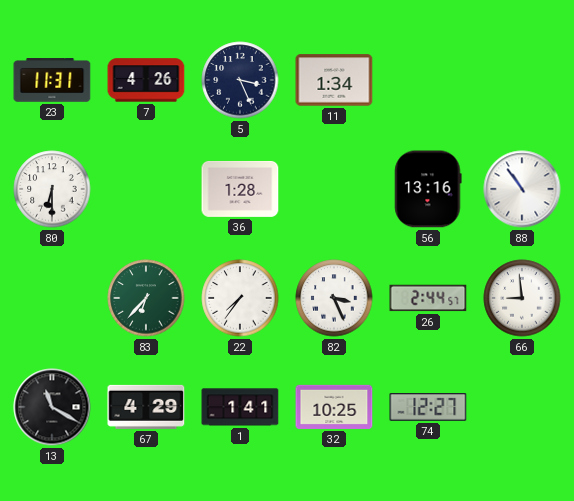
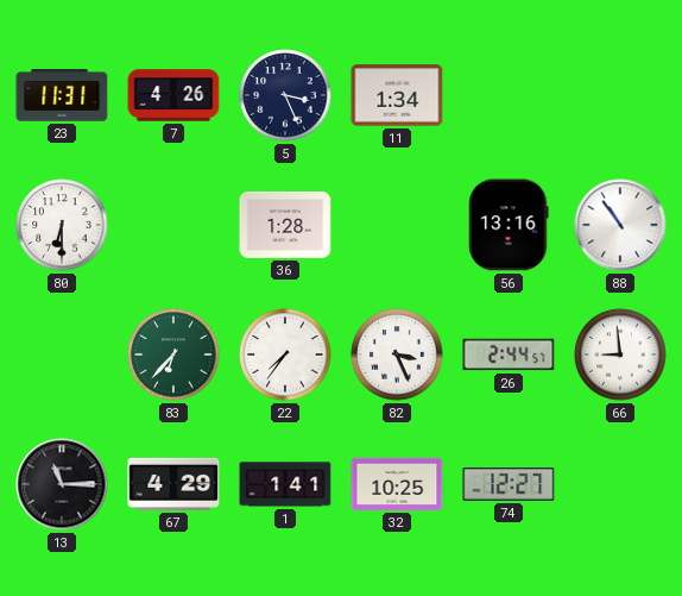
13: 11:20 -> 11:15
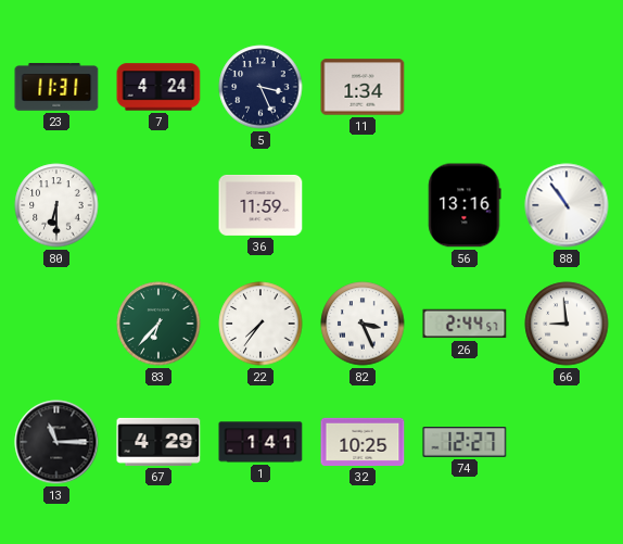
7: 4:26 -> 4:24
36: 1:28 -> 11:59
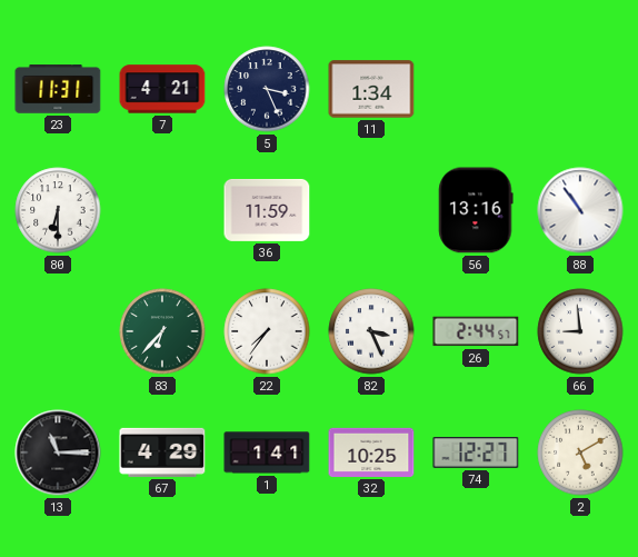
7: 4:24 -> 4:21
2: none -> 5:10
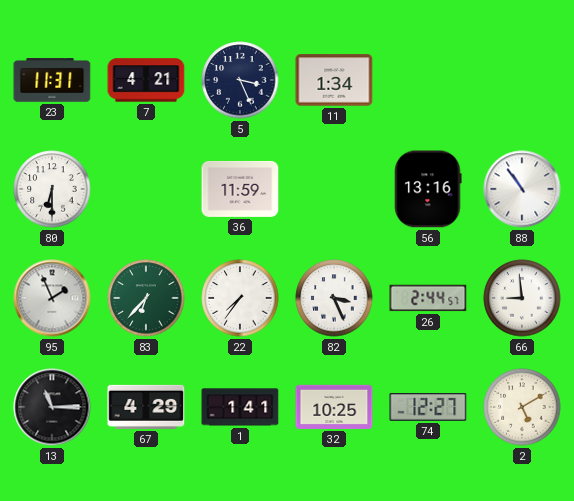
95: none -> 1:56
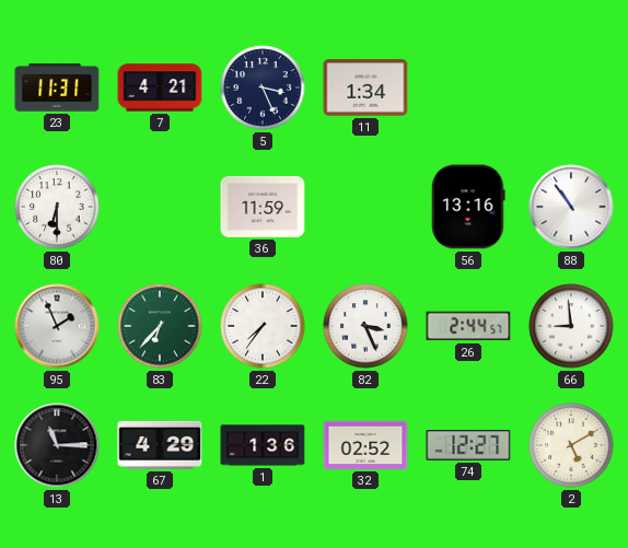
1: 1:41 -> 1:36
32: 10:25 -> 02:52
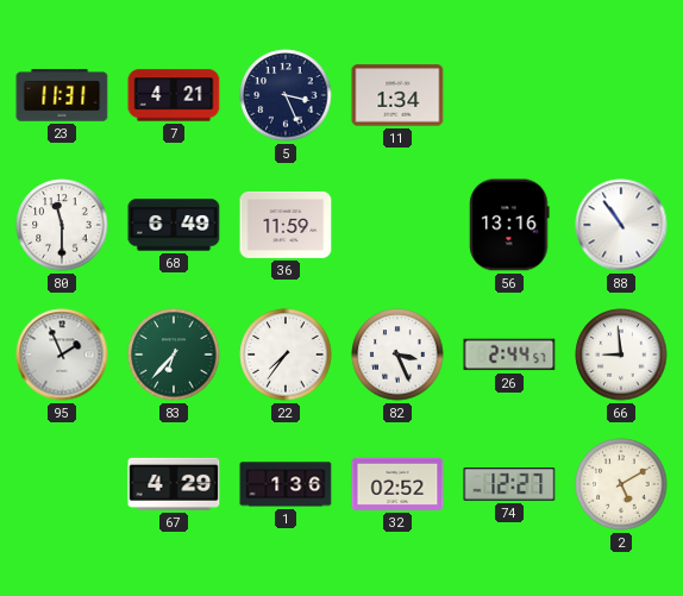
80: 6:30 -> 11:30
68: none -> 6:49
13: 11:15 -> none
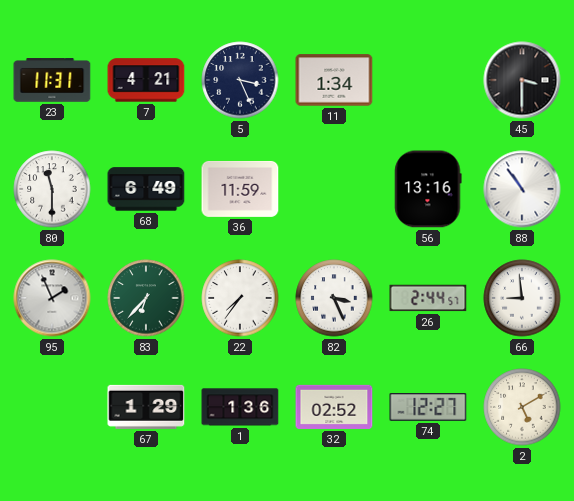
45: none -> 3:30
67: 4:29 -> 1:29
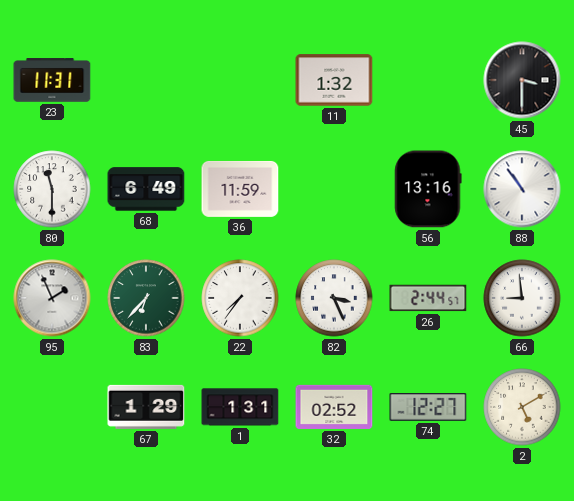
7: 4:21 -> none
5: 3:26 -> none
11: 1:34 -> 1:32
1: 1:36 -> 1:31
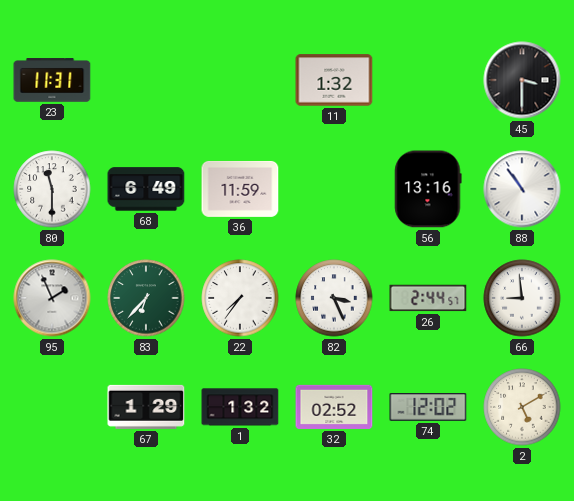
1: 1:31 -> 1:32
74: 12:27 -> 12:02
